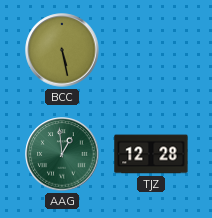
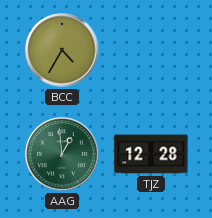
BCC: 5:28 -> 4:35
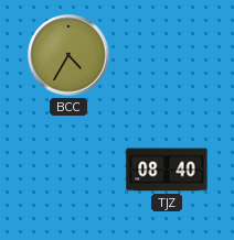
AAG: 12:59 -> none
TJZ: 12:28 -> 08:40
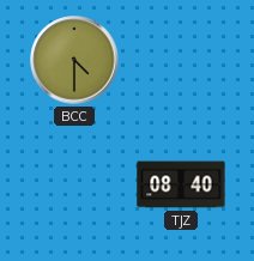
BCC: 4:35 -> 4:30
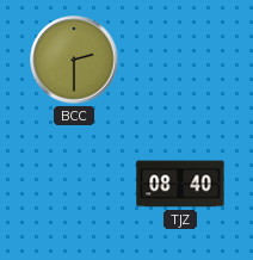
BCC: 4:30 -> 2:30
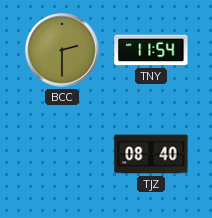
TNY: none -> 11:54
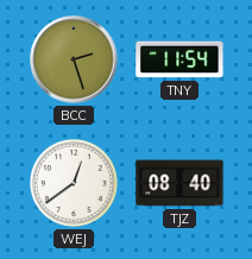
BCC: 2:30 -> 2:27
WEJ: none -> 12:39
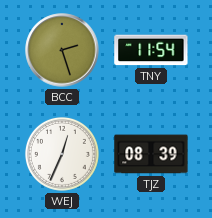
WEJ: 12:39 -> 12:34
TJZ: 08:40 -> 08:39
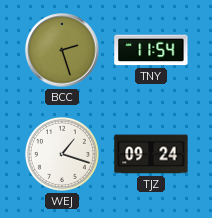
WEJ: 12:34 -> 1:18
TJZ: 08:39 -> 09:24
